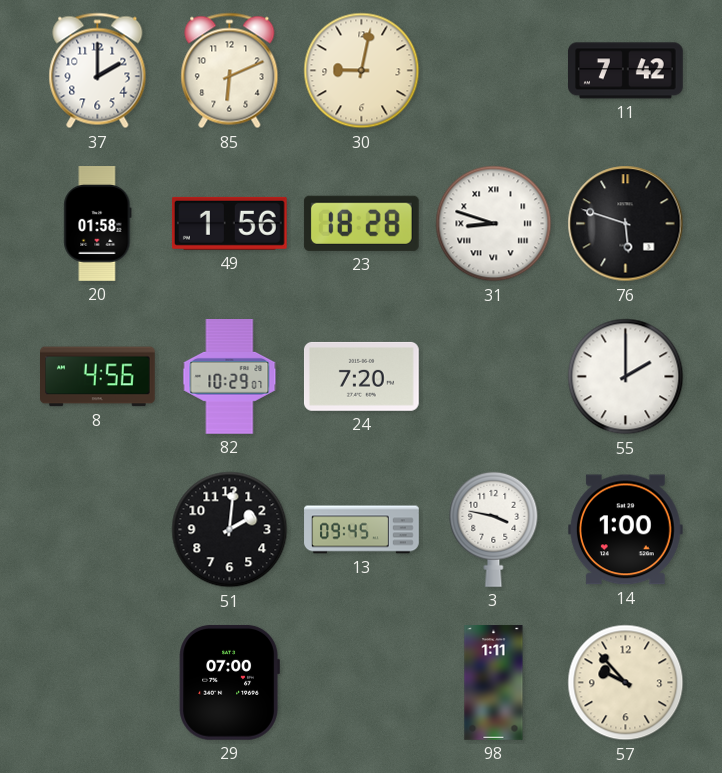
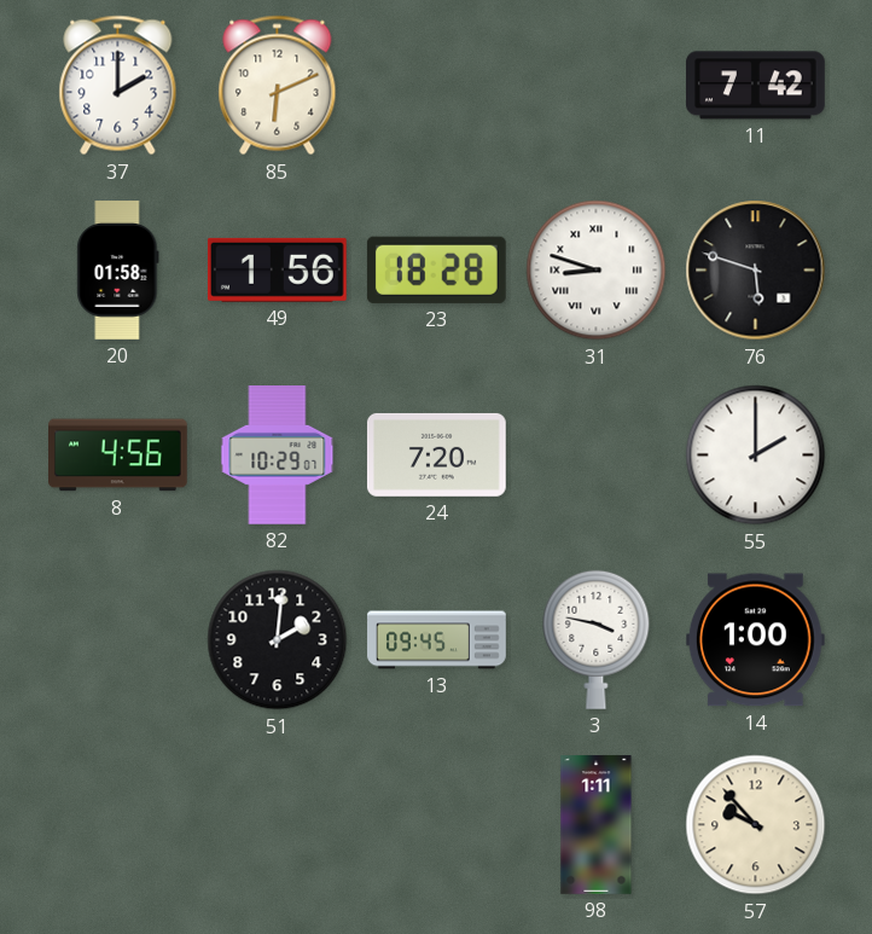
30: 9:02 -> none
29: 07:00 -> none
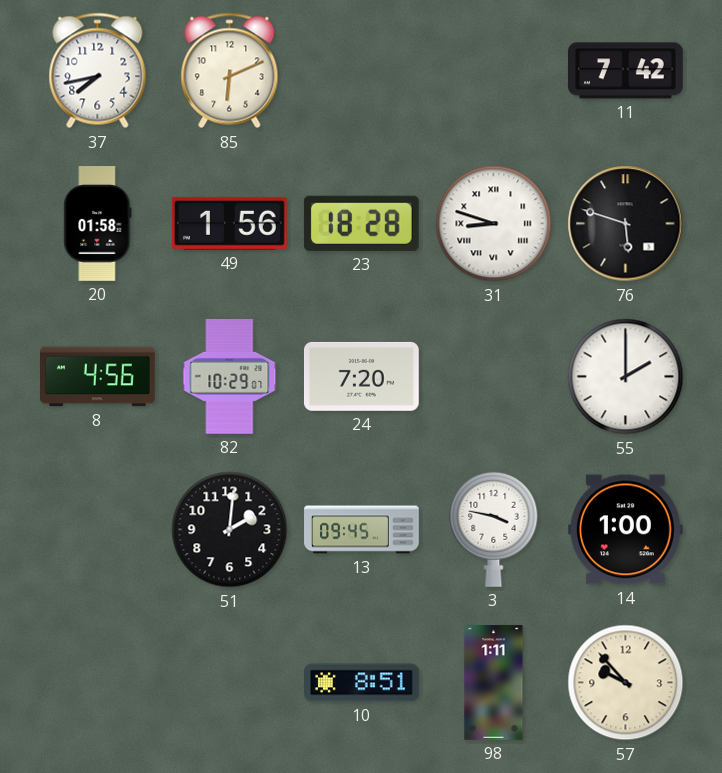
37: 2:00 -> 7:43
10: none -> 8:51
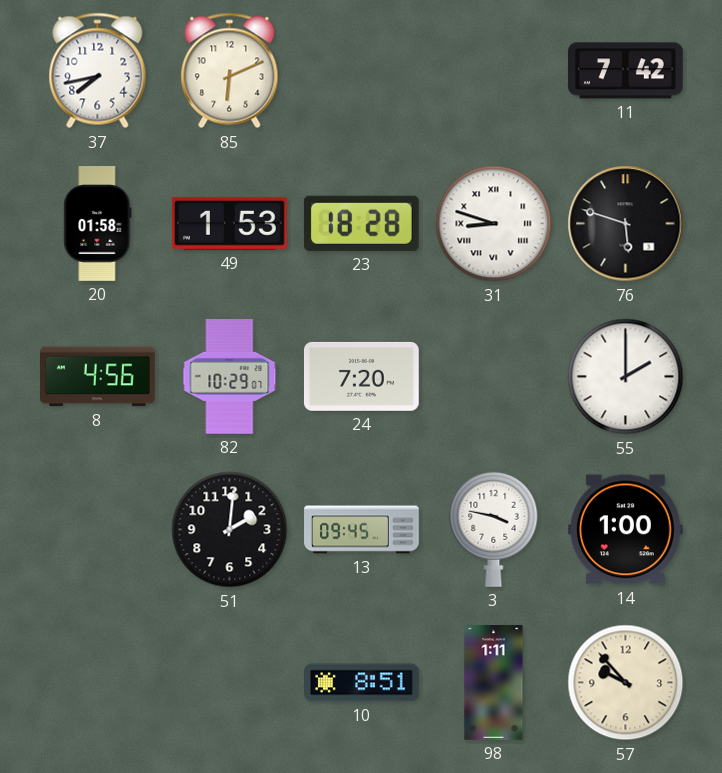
49: 1:56 -> 1:53
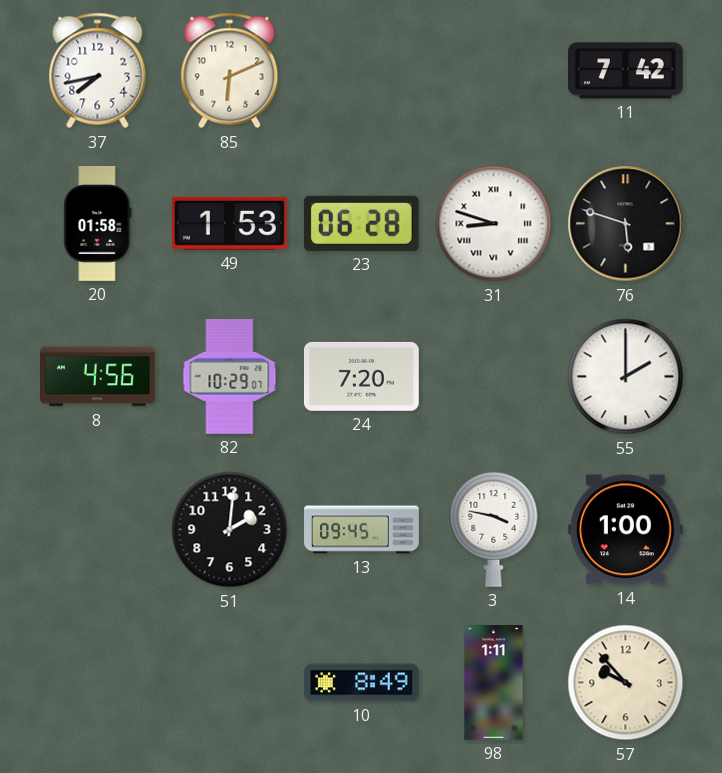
23: 18:28 -> 06:28
10: 8:51 -> 8:49
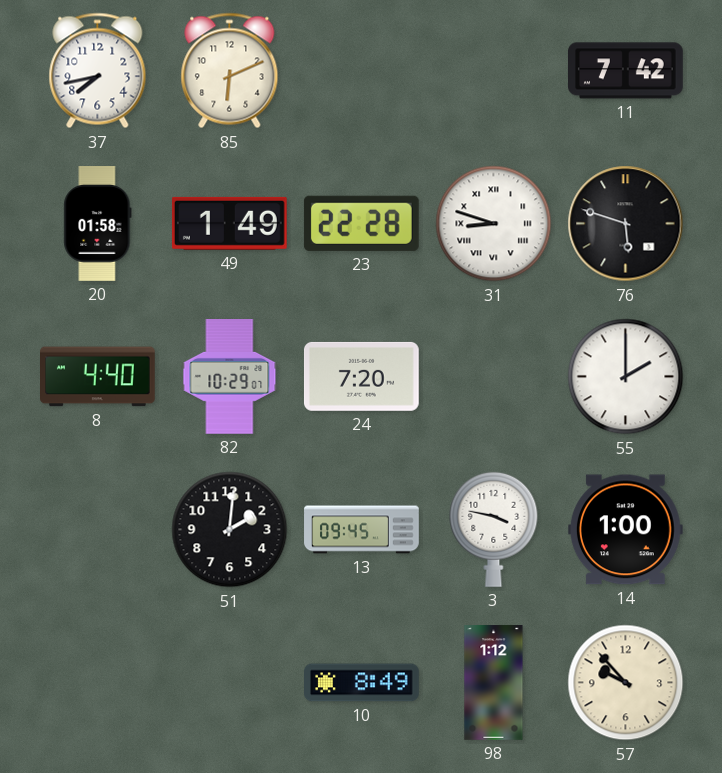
49: 1:53 -> 1:49
23: 06:28 -> 22:28
8: 4:56 -> 4:40
98: 1:11 -> 1:12
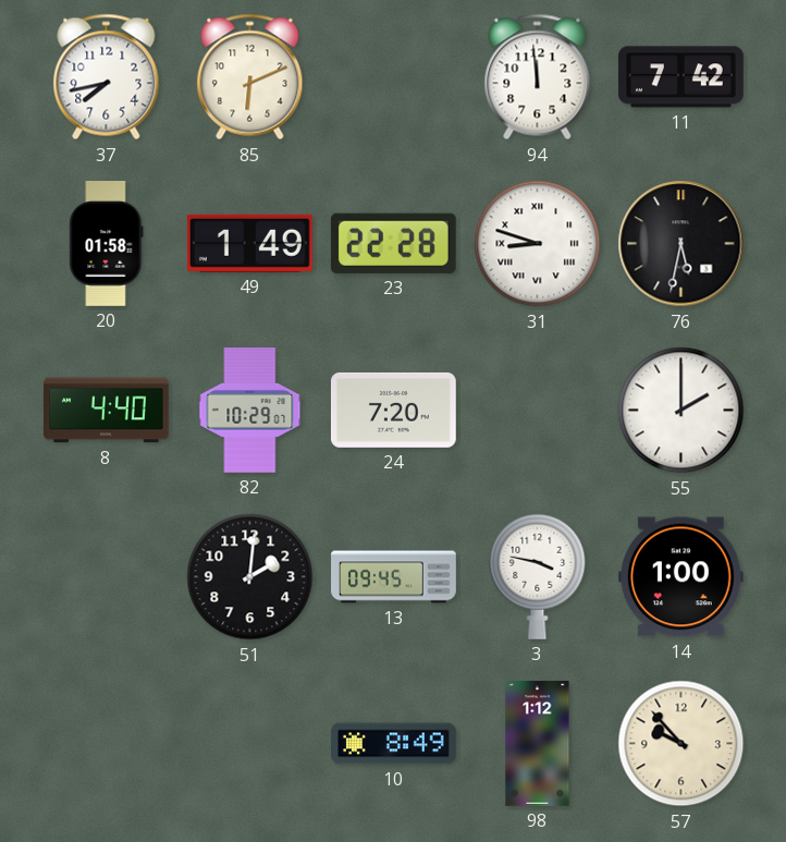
94: none -> 11:59
76: 5:48 -> 5:32
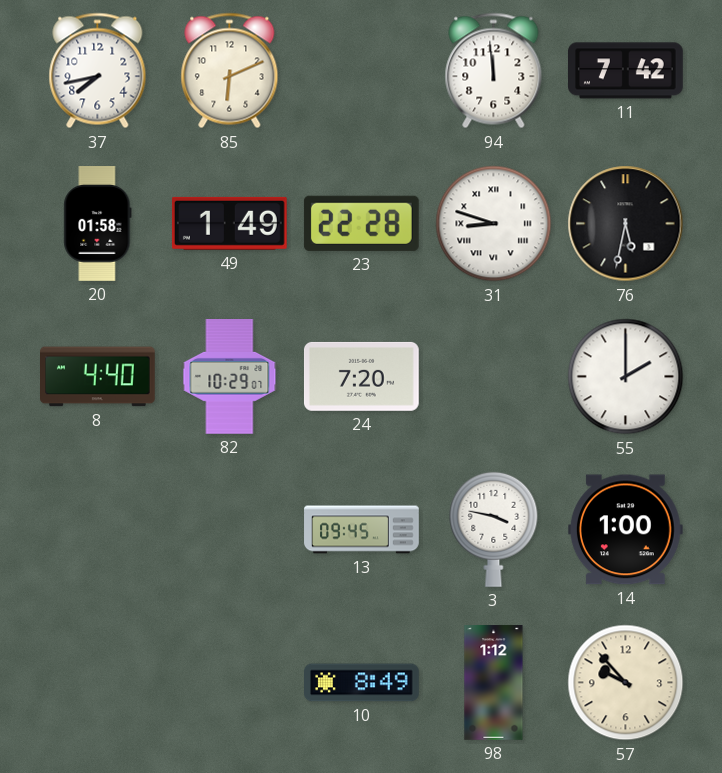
51: 2:01 -> none
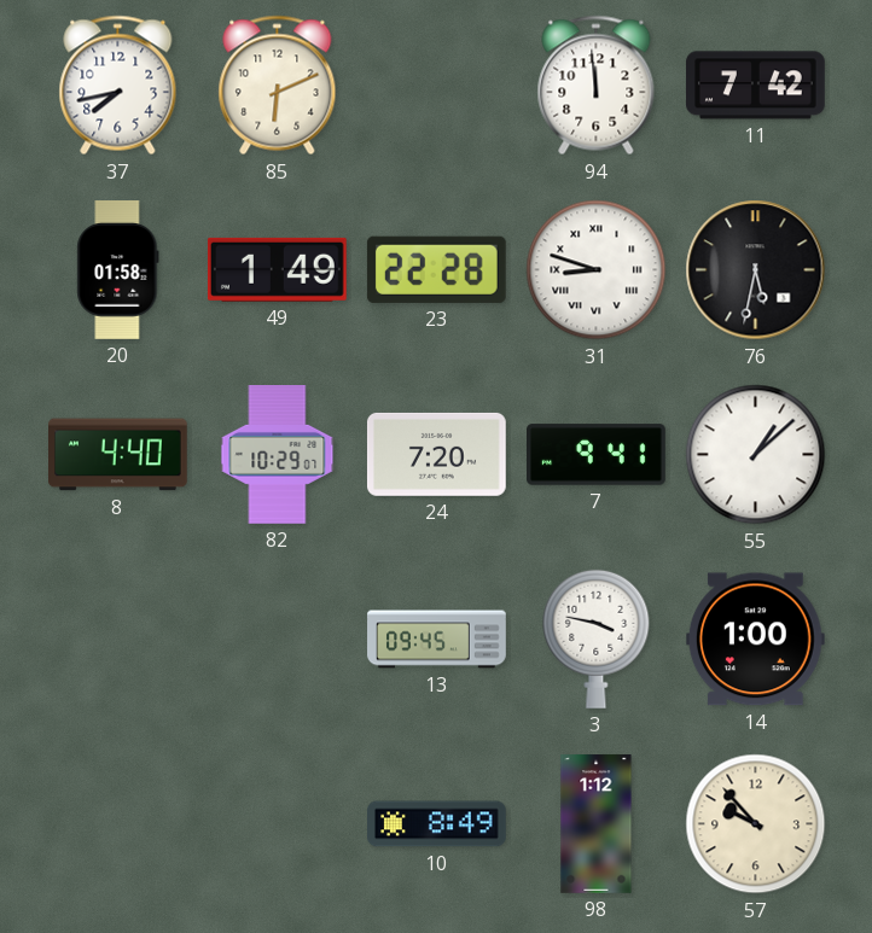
7: none -> 9:41
55: 2:00 -> 1:08
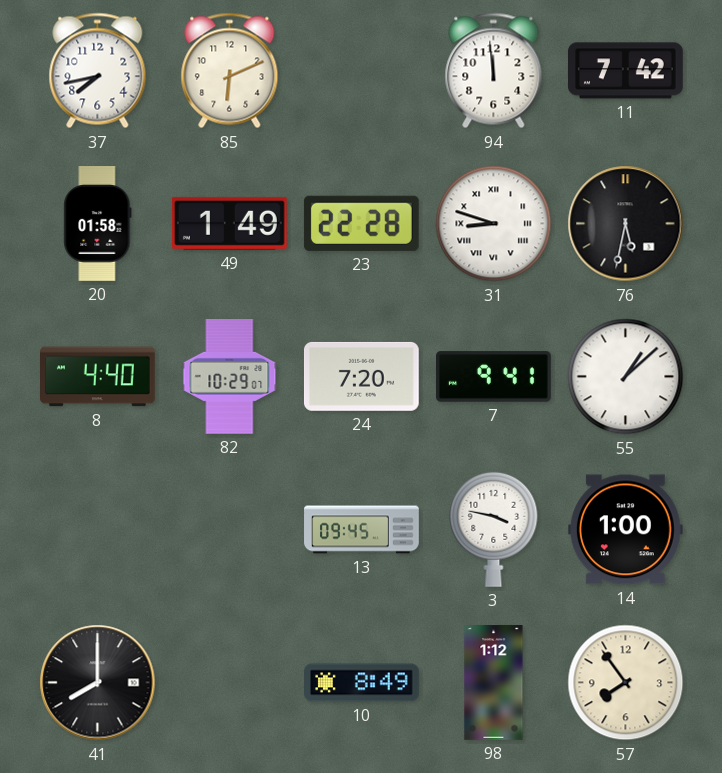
41: none -> 8:00
57: 9:53 -> 7:54
